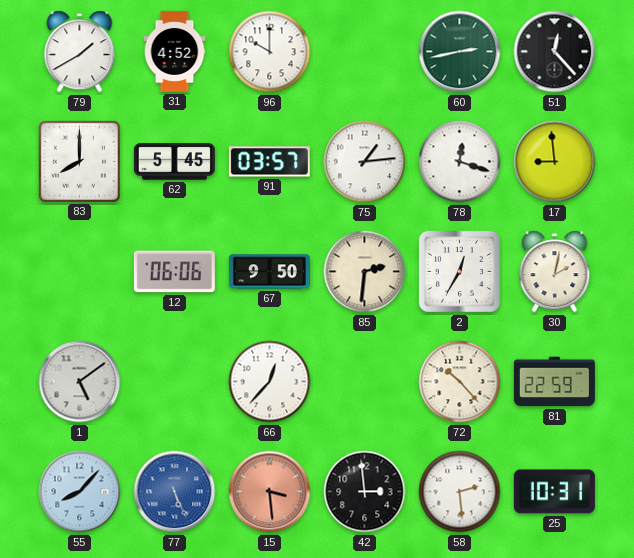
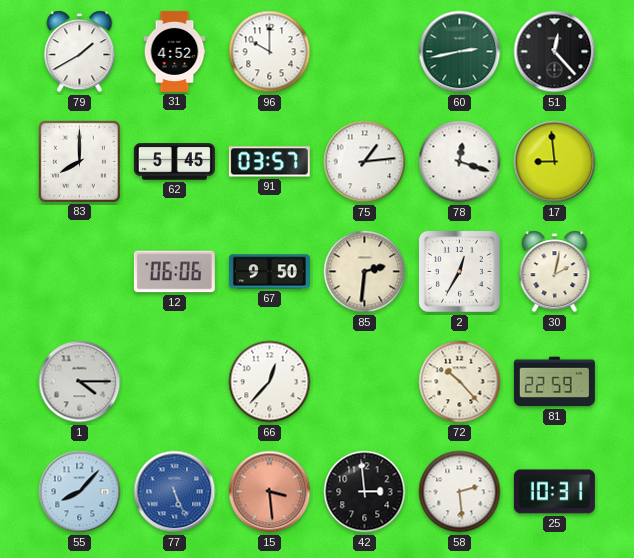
1: 5:09 -> 4:15
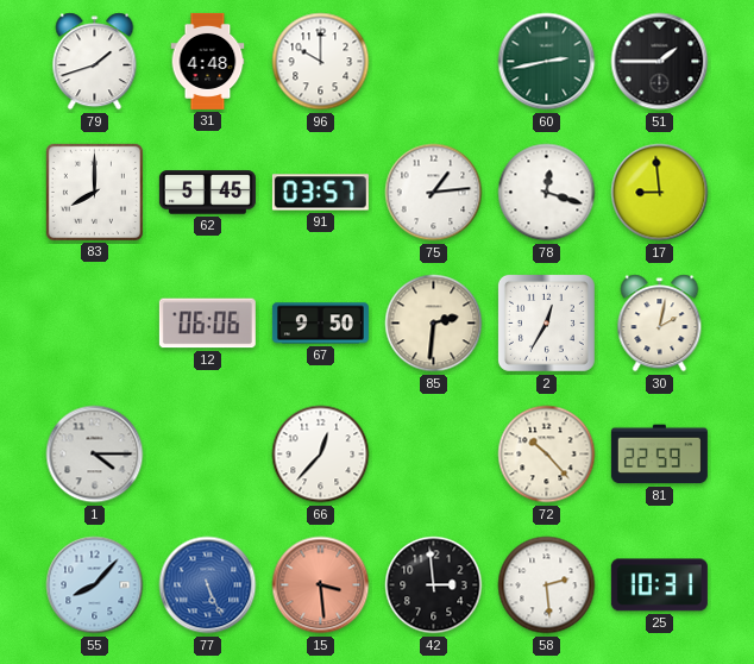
79: 1:40 -> 1:42
31: 4:52 -> 4:48
51: 12:23 -> 1:45
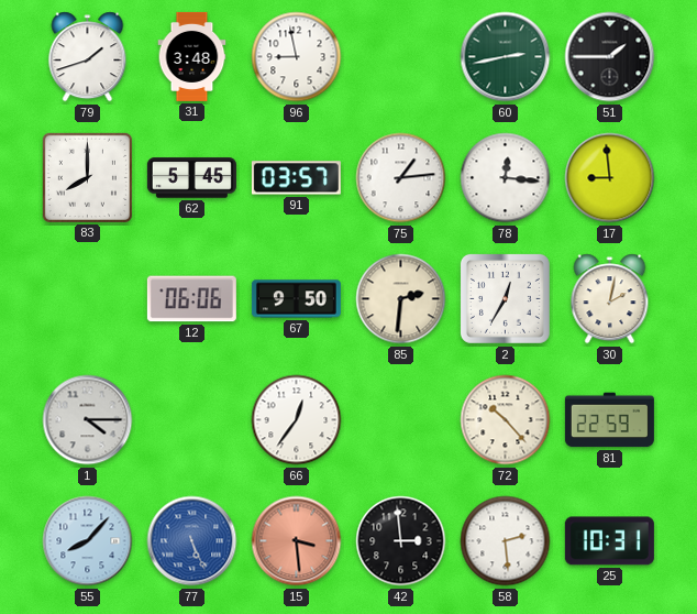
31: 4:48 -> 3:48
96: 10:00 -> 8:58
78: 12:18 -> 12:16
66: 12:37 -> 12:36
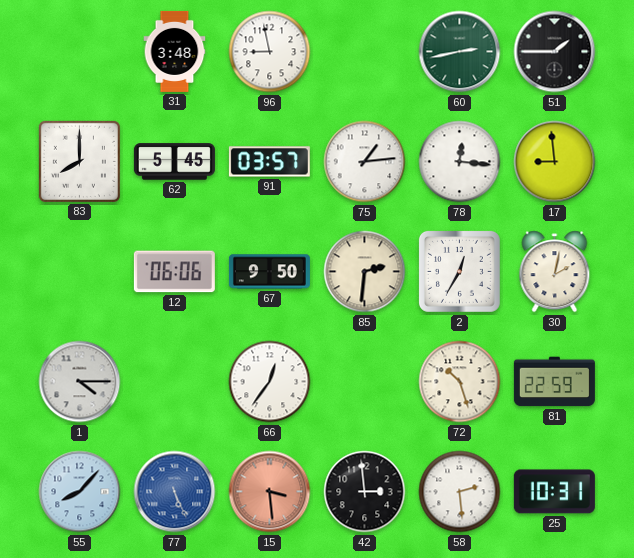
79: 1:42 -> none
72: 10:23 -> 10:27
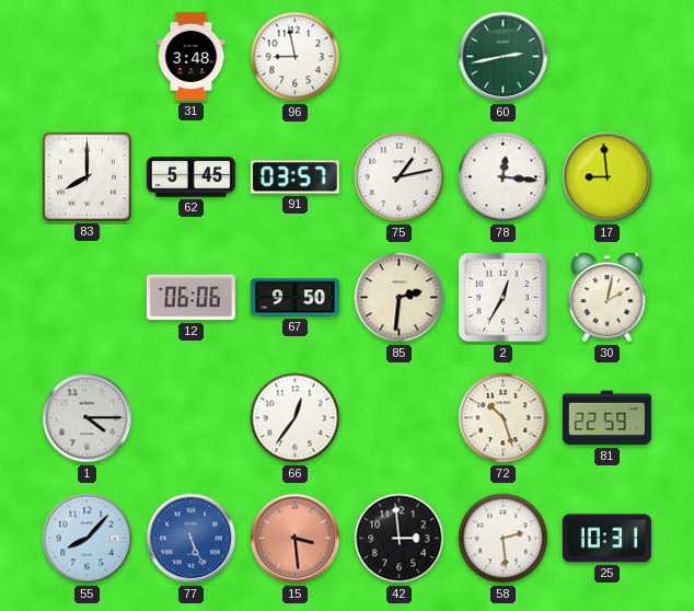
51: 1:45 -> none
75: 1:14 -> 1:13
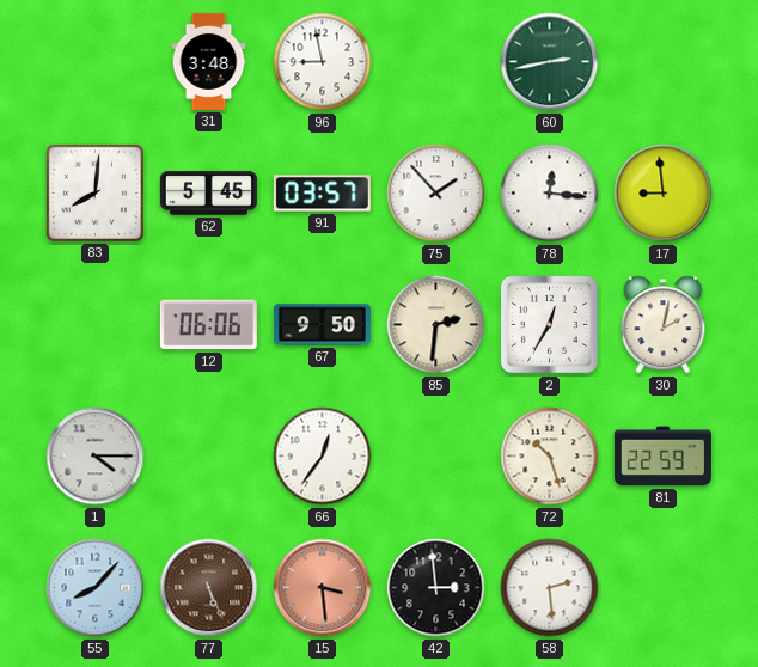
83: 8:00 -> 8:01
75: 1:13 -> 1:53
77 dial: blue -> brown
25: 10:31 -> none
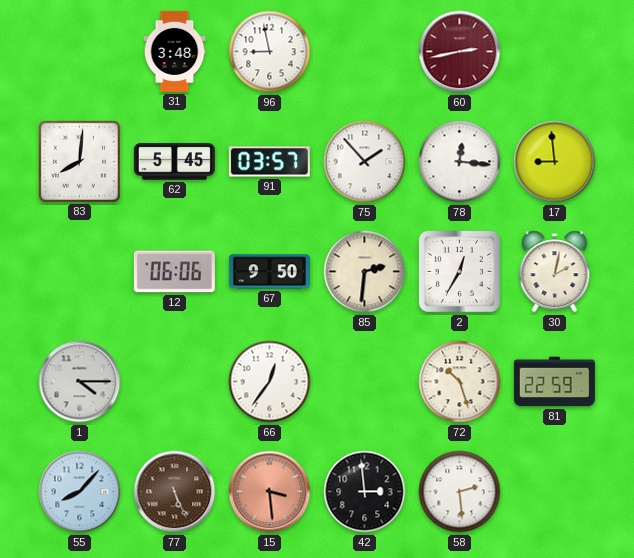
60 dial: green -> burgundy
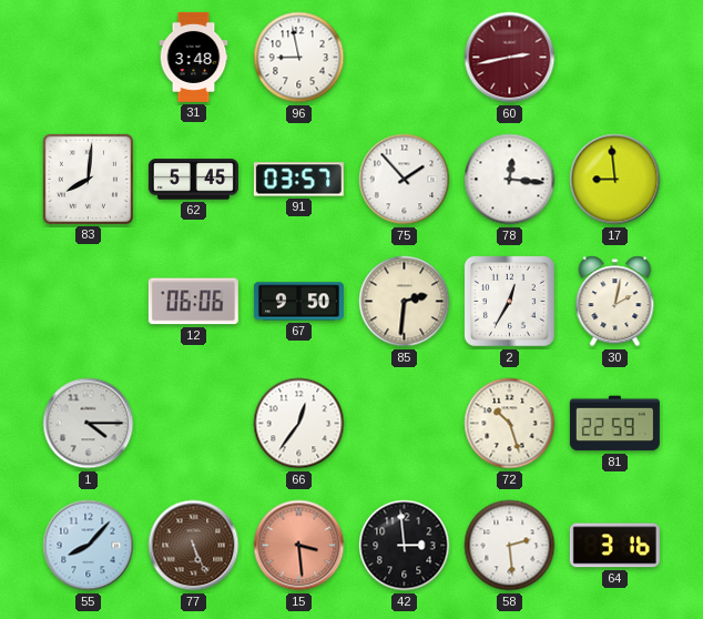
64: none -> 3:16
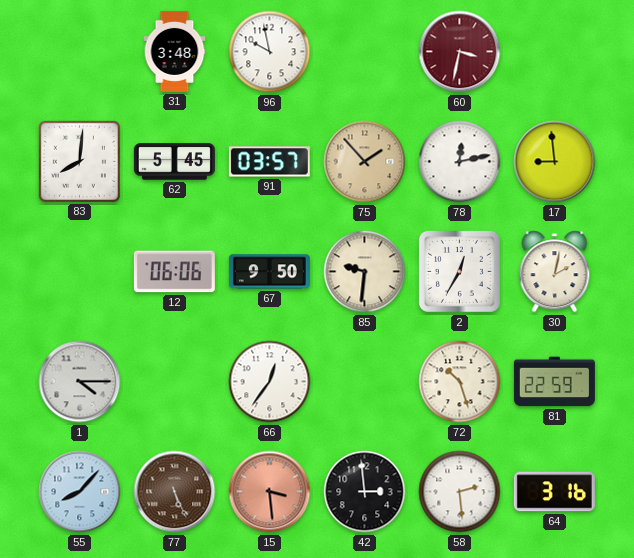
96: 8:58 -> 9:58
60: 2:43 -> 3:32
75 dial: white -> champagne
78: 12:16 -> 12:13
85: 2:31 -> 9:31
